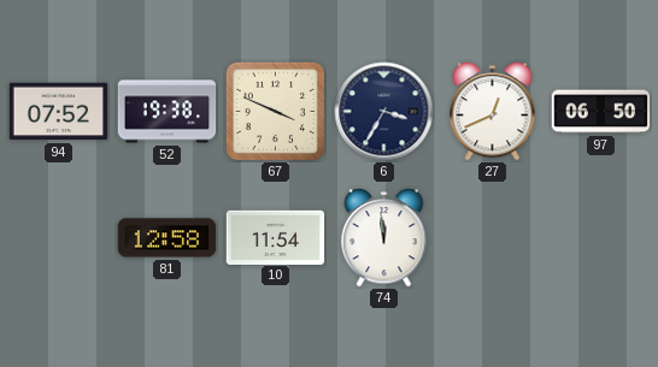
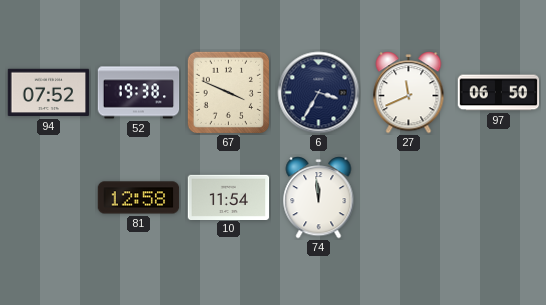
27: 12:41 -> 11:41
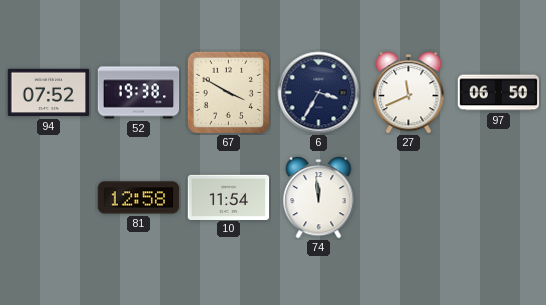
67: 3:49 -> 3:50
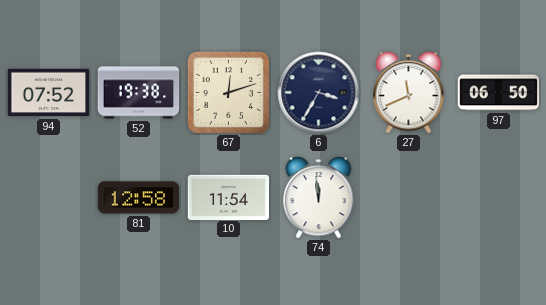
67: 3:50 -> 12:12
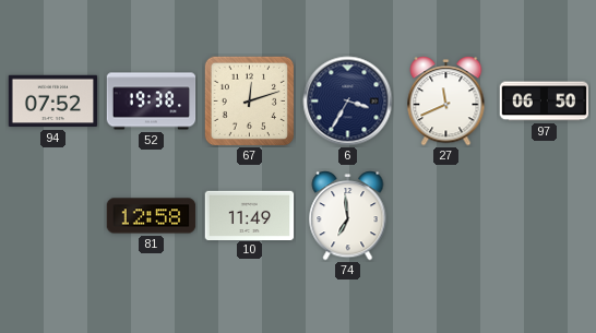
10: 11:54 -> 11:49
74: 11:59 -> 6:59
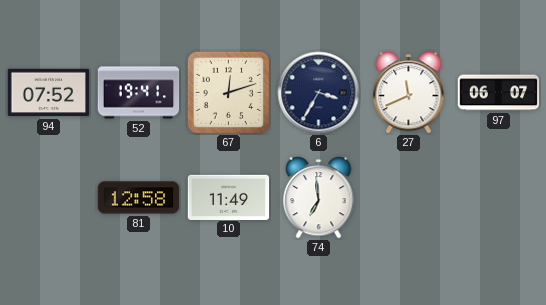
52: 19:38 -> 19:41
97: 06:50 -> 06:07
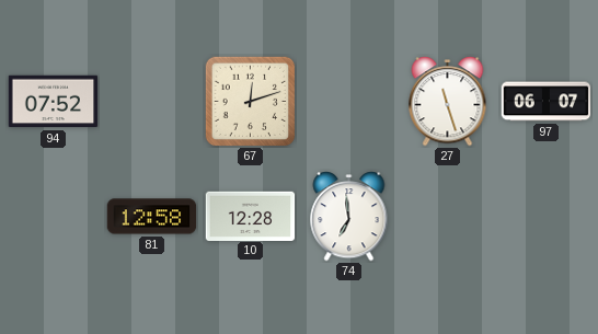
52: 19:41 -> none
6: 3:35 -> none
27: 11:41 -> 11:27
10: 11:49 -> 12:28
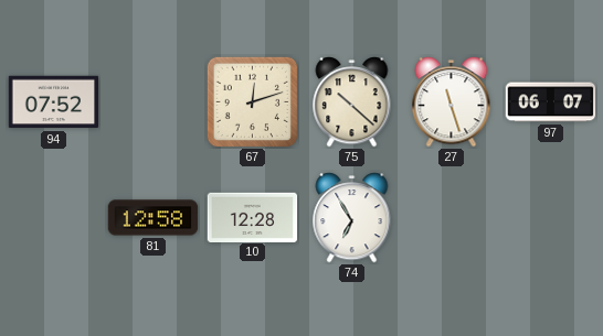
75: none -> 10:22
74: 6:59 -> 6:55
